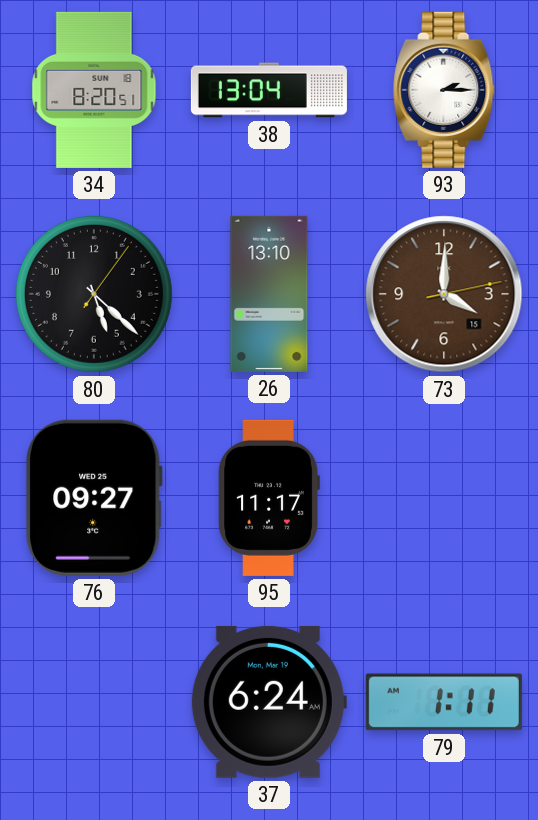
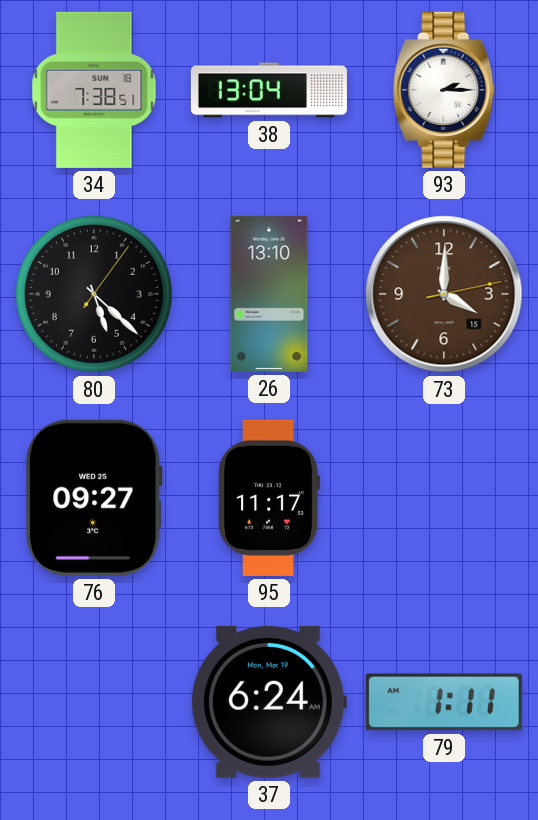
34: 8:20 -> 7:38
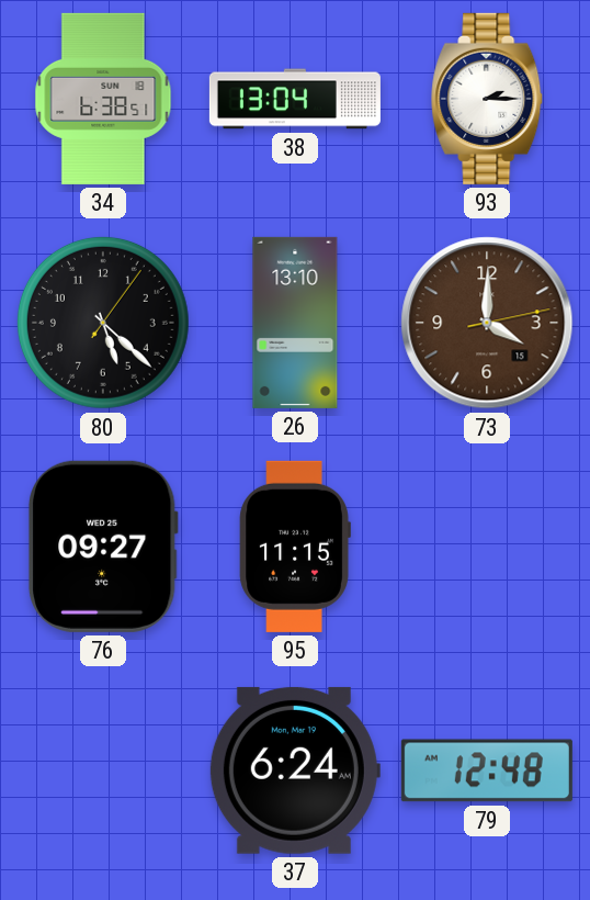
34: 7:38 -> 6:38
95: 11:17 -> 11:15
79: 1:11 -> 12:48
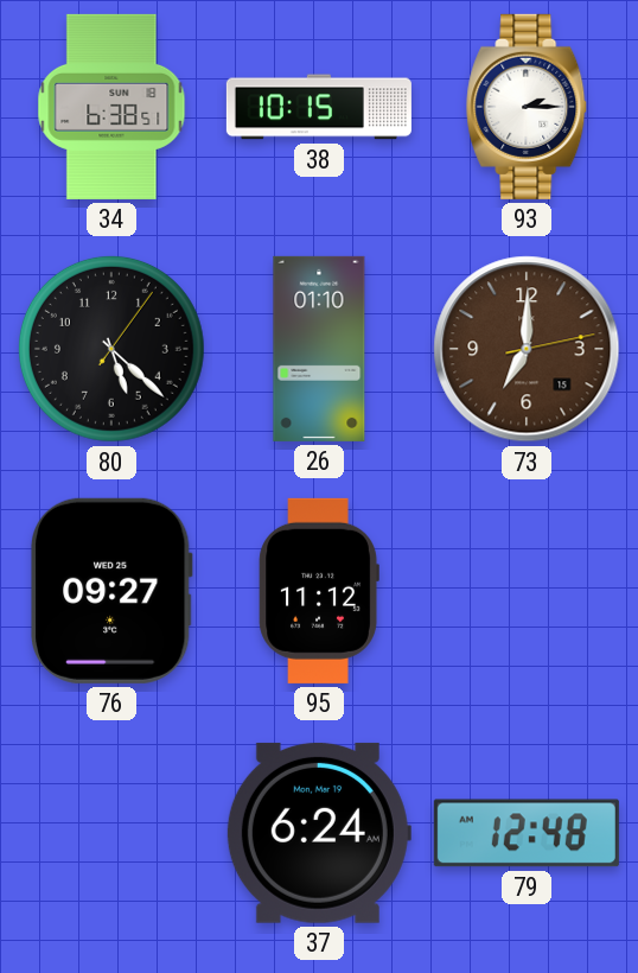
38: 13:04 -> 10:15
26: 13:10 -> 01:10
73: 4:00 -> 7:00
95: 11:15 -> 11:12
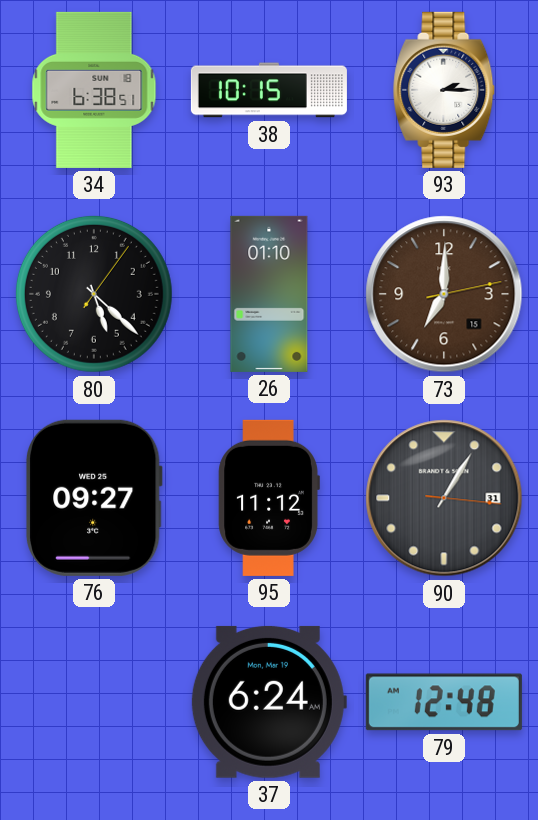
90: none -> 1:05
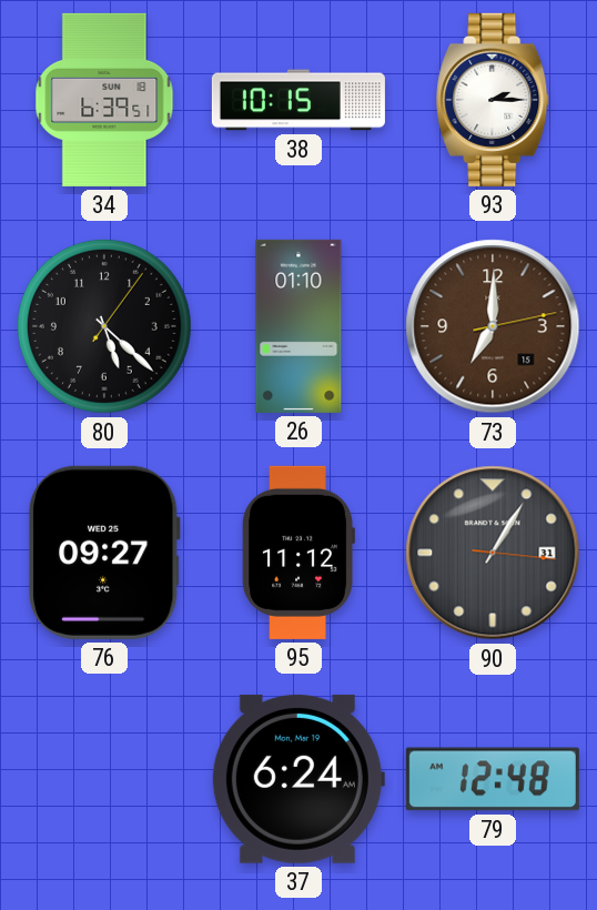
34: 6:38 -> 6:39
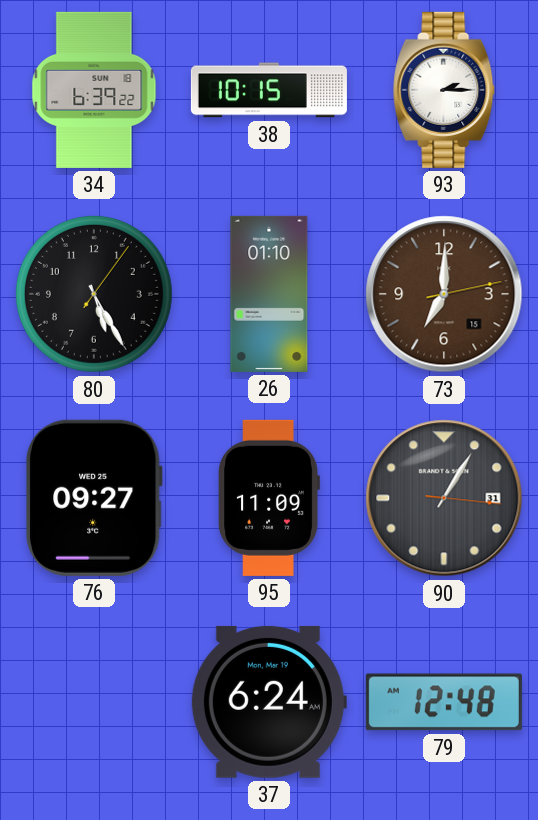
34: 6:39:51 -> 6:39:22
80: 5:22 -> 5:25
95: 11:12 -> 11:09
